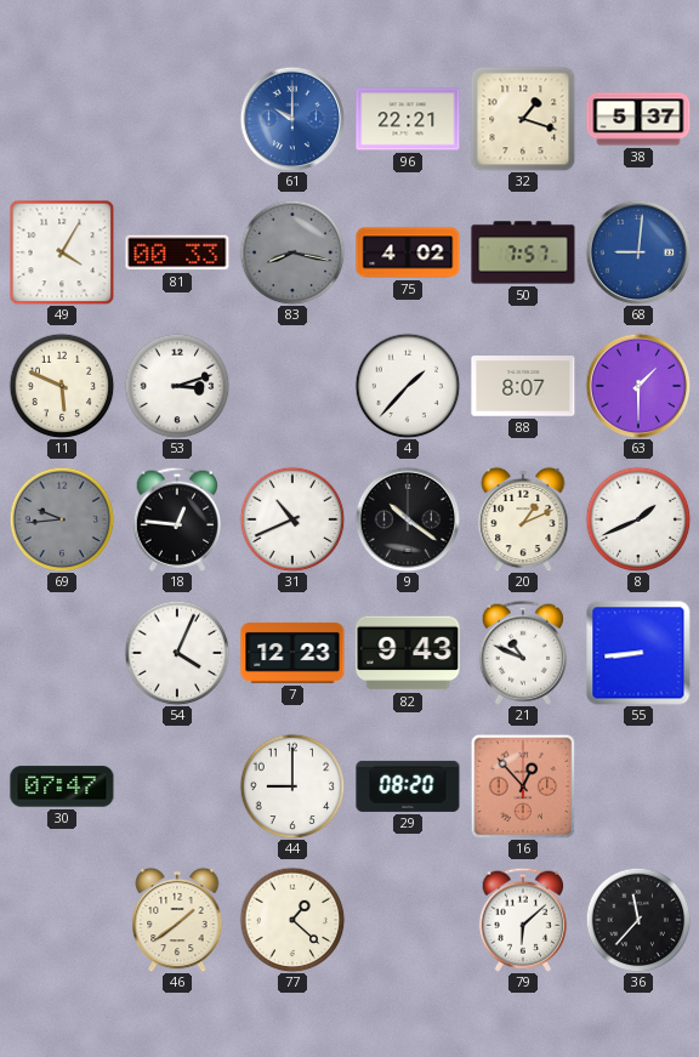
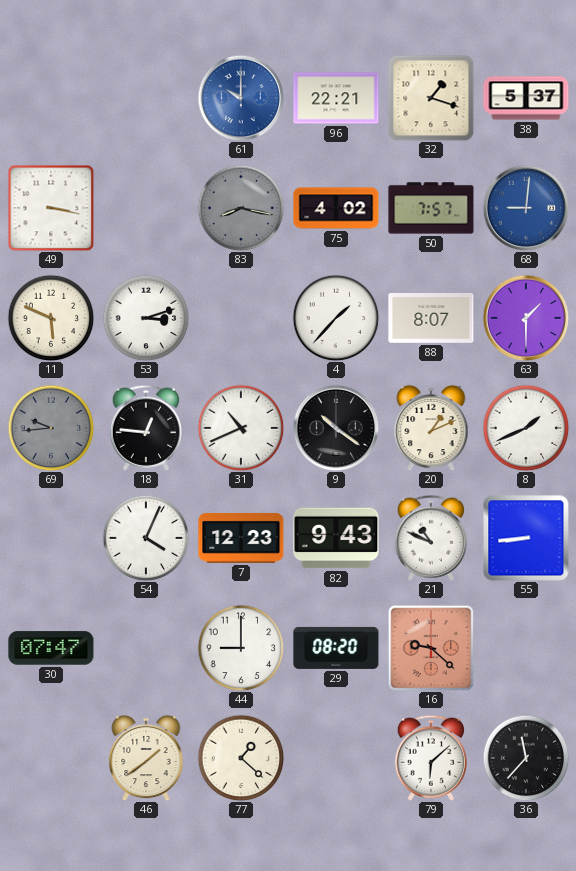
49: 4:05 -> 3:17
81: 00:33 -> none
16: 12:53 -> 9:22
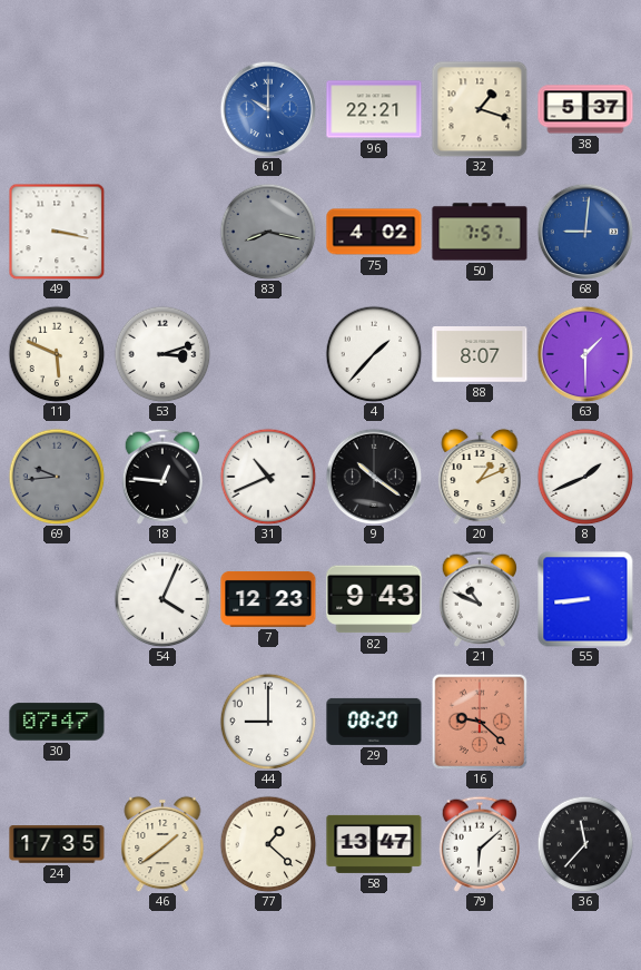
24: none -> 17:35
58: none -> 13:47
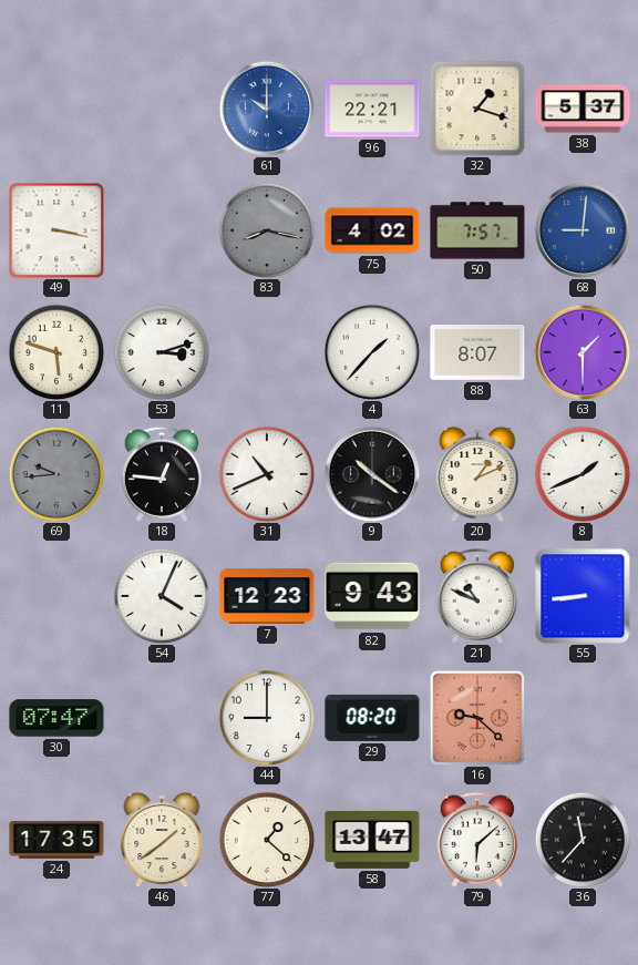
11: 5:49 -> 5:48
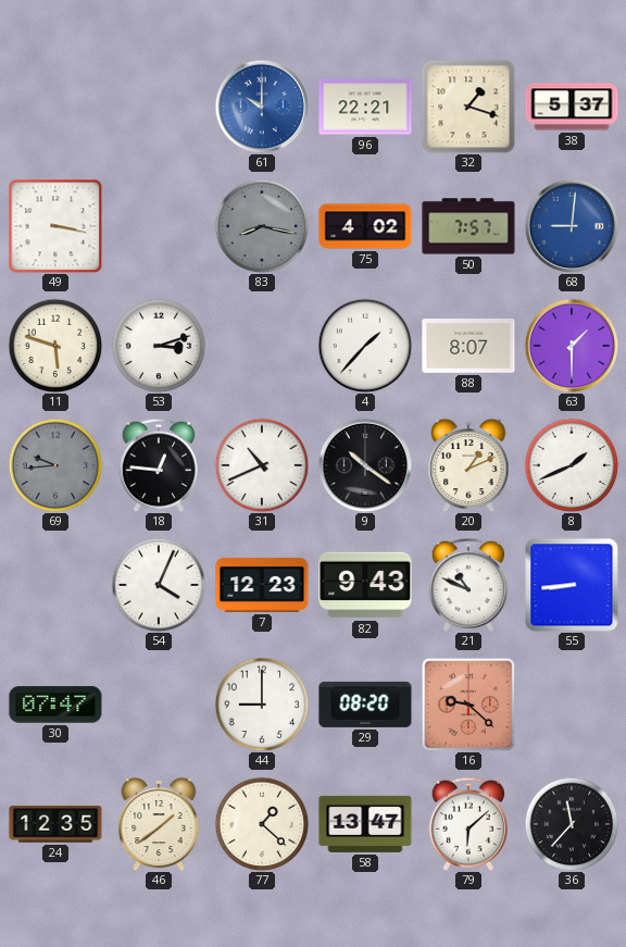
24: 17:35 -> 12:35
